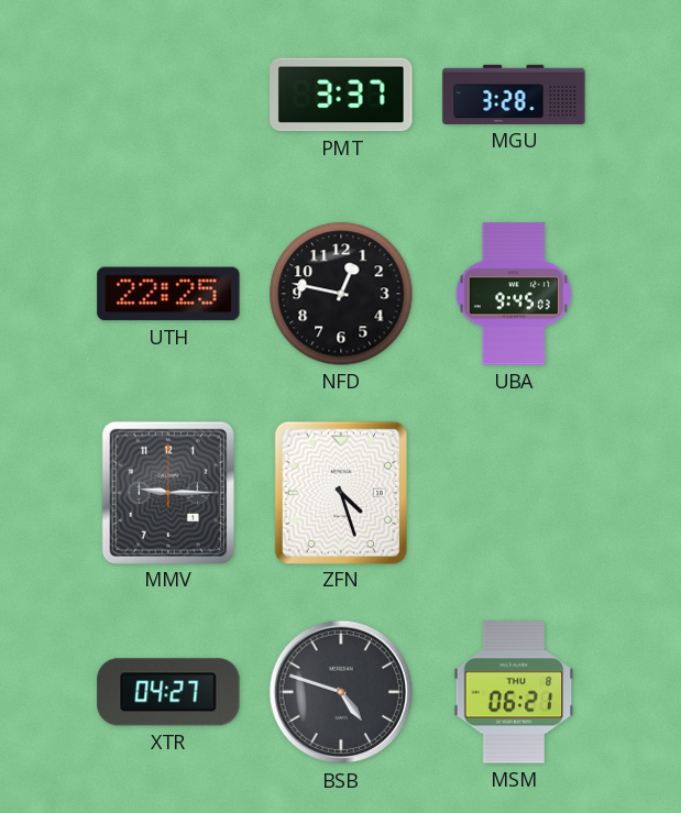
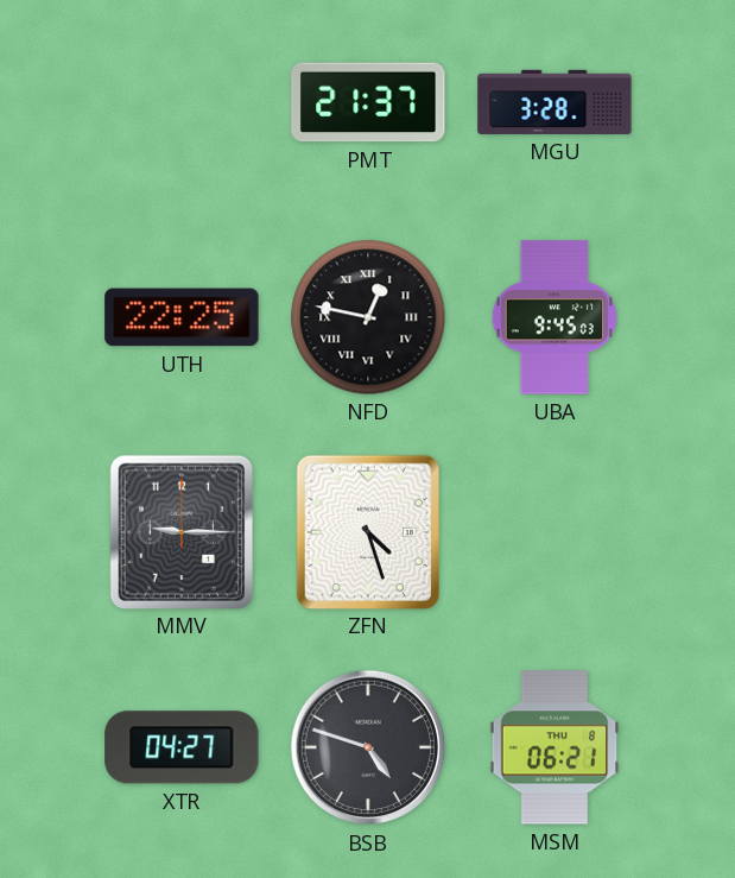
PMT: 3:37 -> 21:37
NFD numerals: Arabic -> Roman
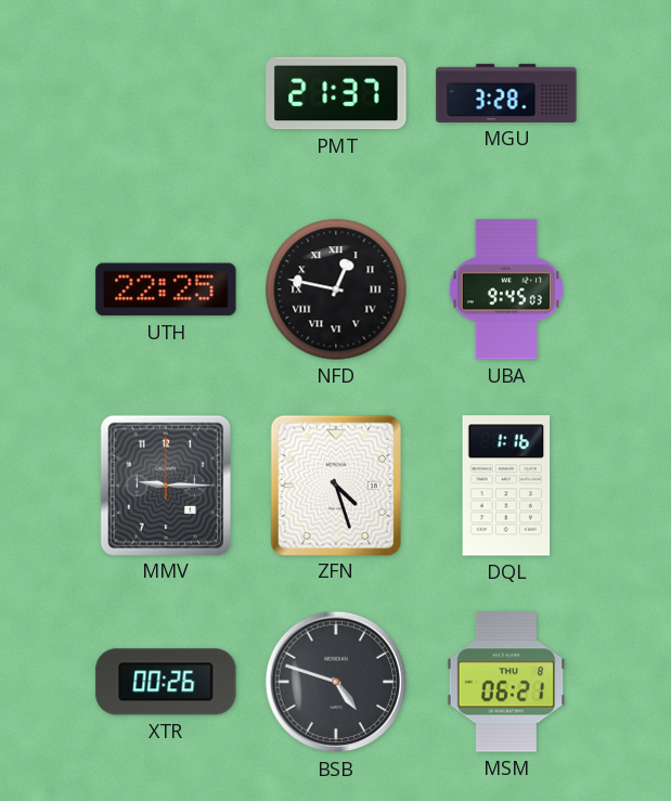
DQL: none -> 1:16
XTR: 04:27 -> 00:26
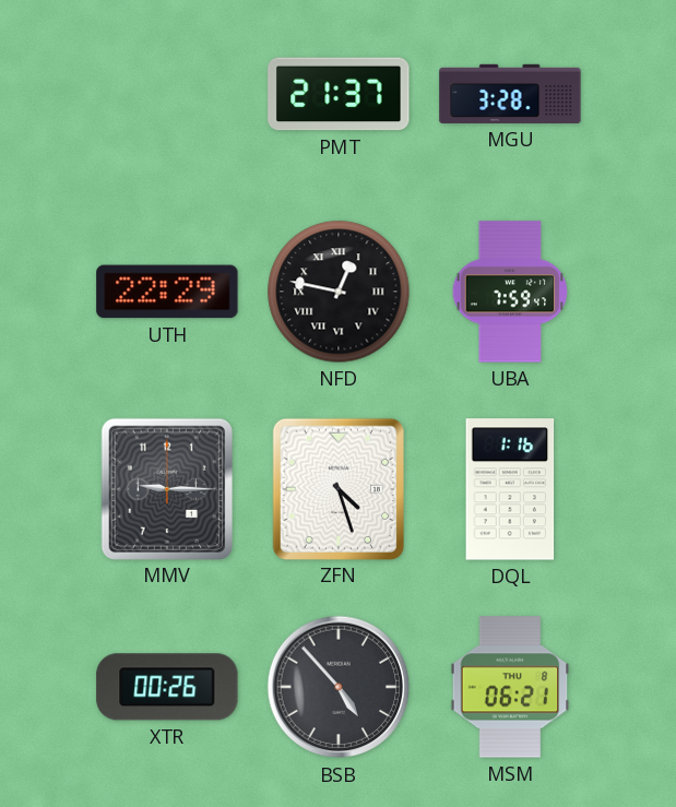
UTH: 22:25 -> 22:29
UBA: 9:45 -> 7:59
BSB: 4:48 -> 4:53
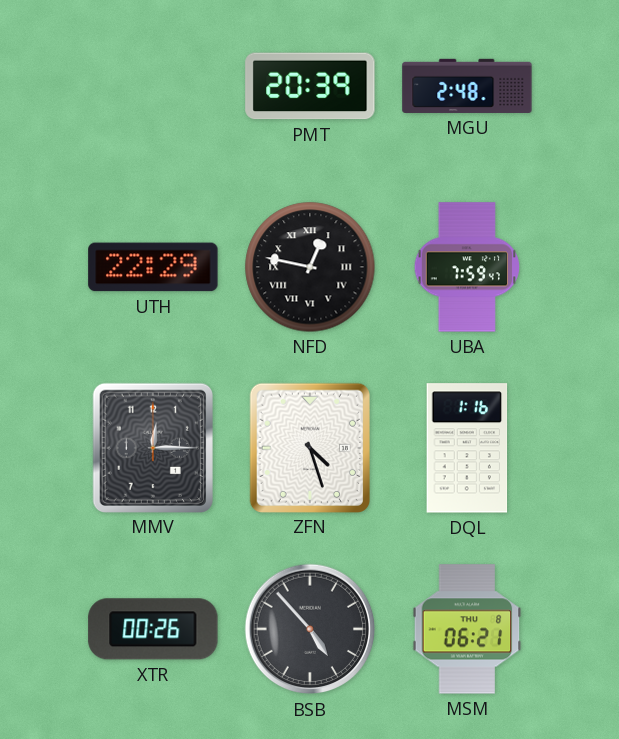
PMT: 21:37 -> 20:39
MGU: 3:28 -> 2:48
MMV: 9:15 -> 12:15
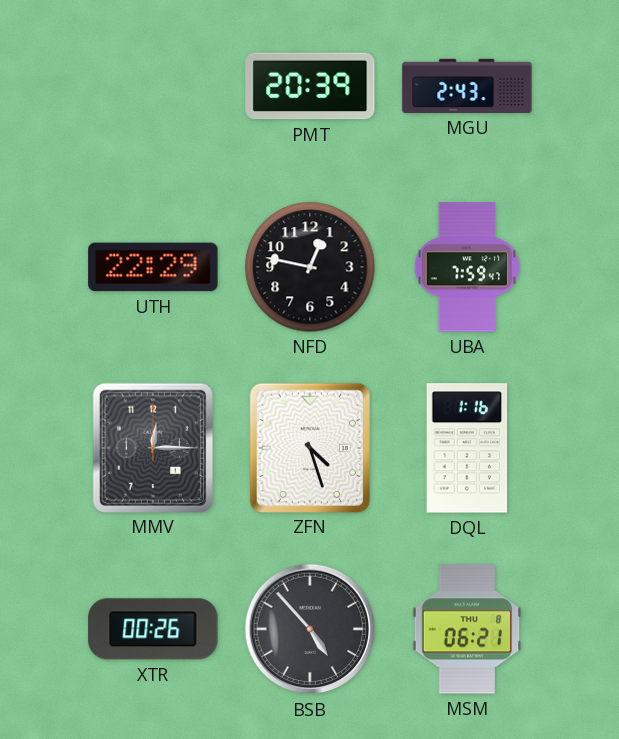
MGU: 2:48 -> 2:43
NFD numerals: Roman -> Arabic
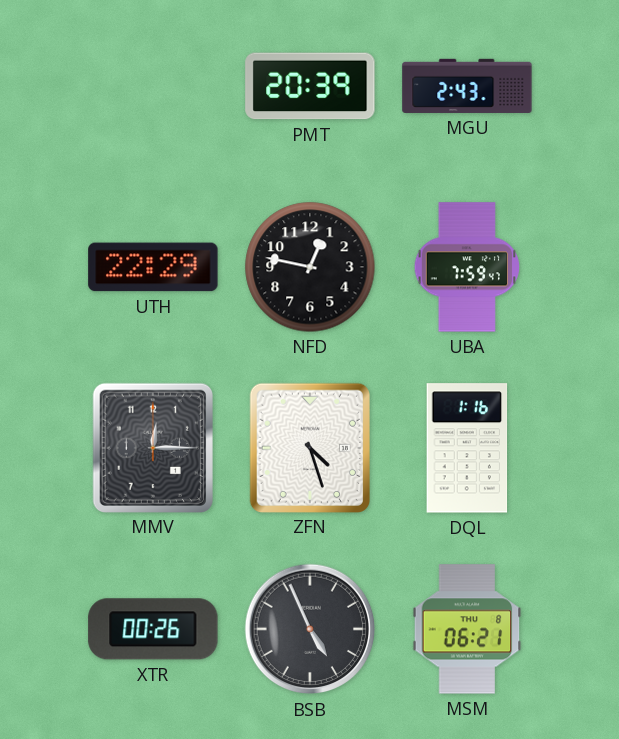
BSB: 4:53 -> 4:56
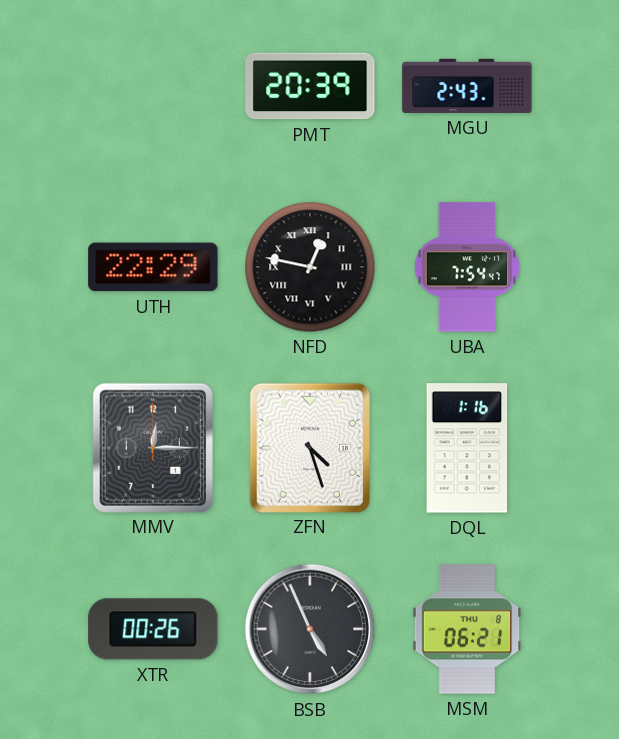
NFD numerals: Arabic -> Roman
UBA: 7:59 -> 7:54
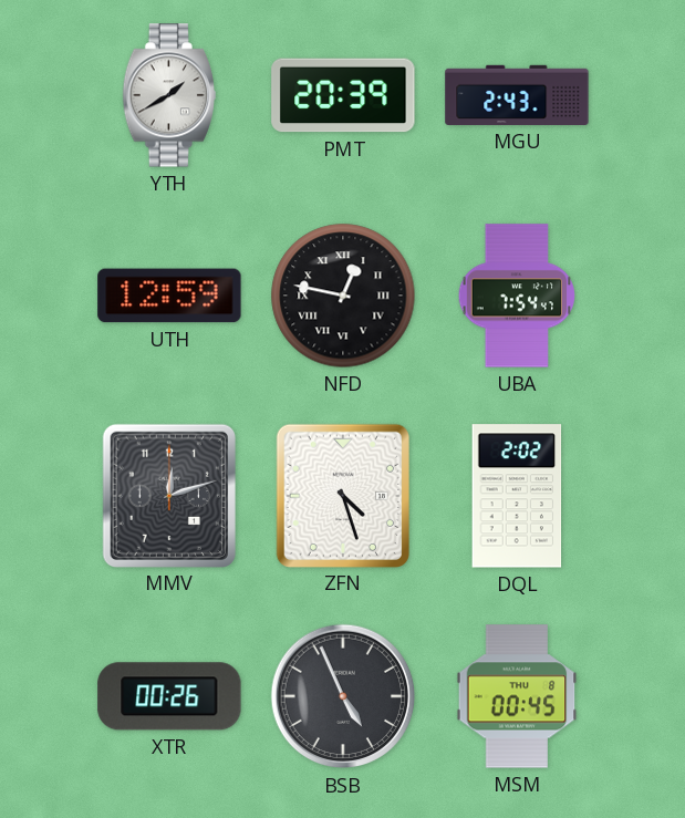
YTH: none -> 1:40
UTH: 22:29 -> 12:59
MMV: 12:15 -> 12:12
DQL: 1:16 -> 2:02
MSM: 06:21 -> 00:45
